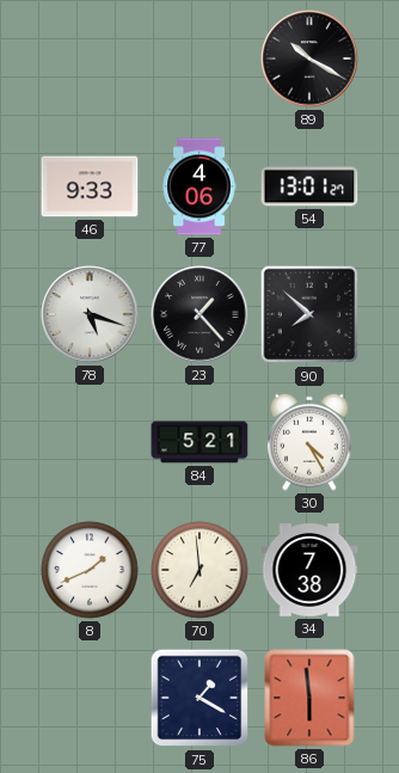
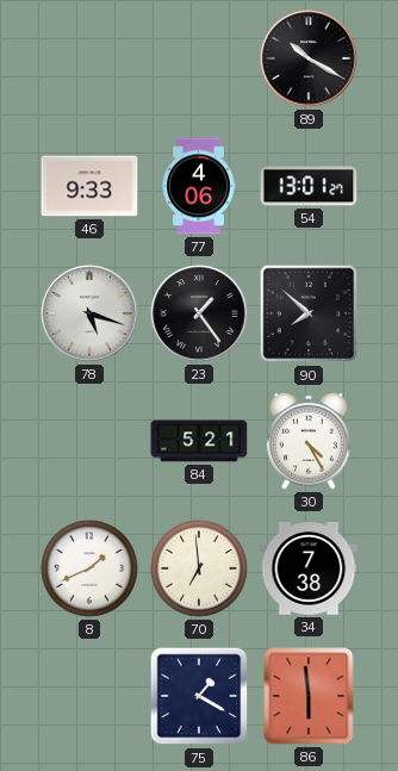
23: 1:23 -> 1:24
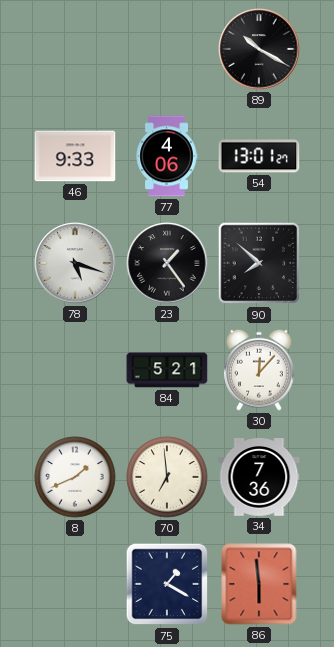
30: 4:25 -> 12:07
34: 7:38 -> 7:36
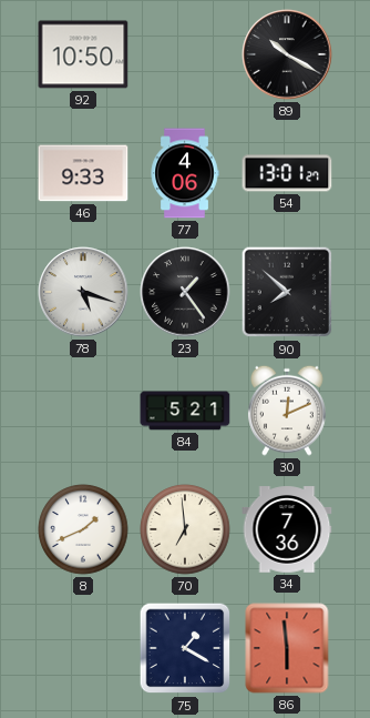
92: none -> 10:50
30: 12:07 -> 12:11
